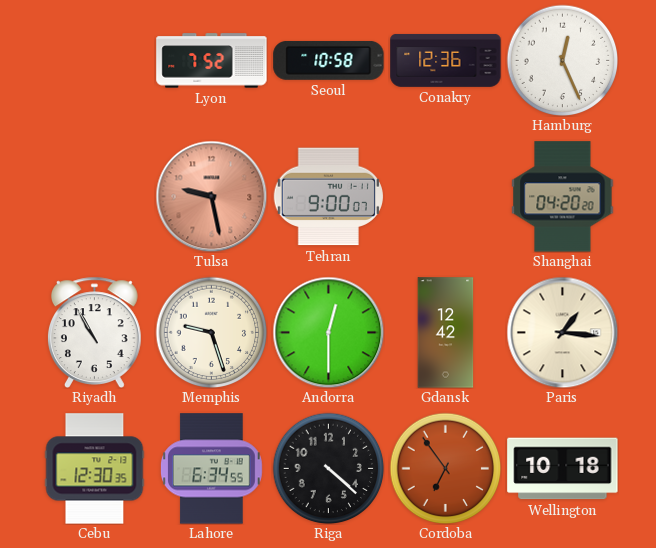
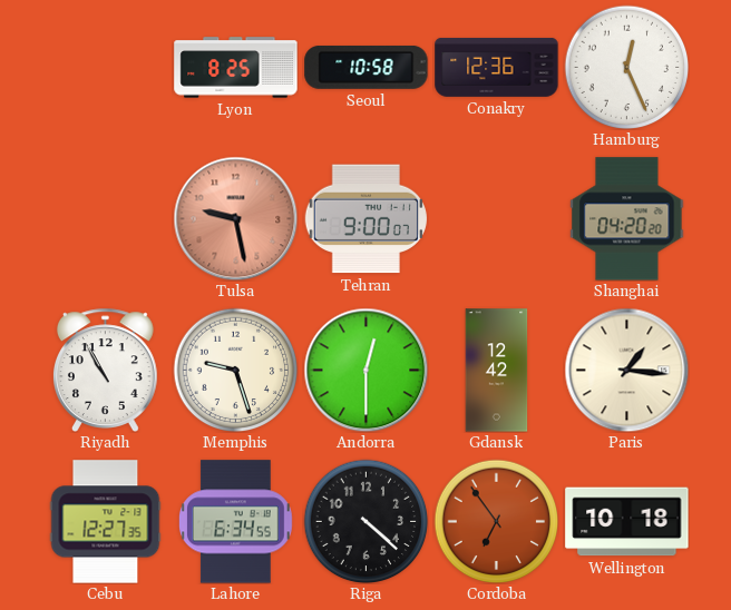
Lyon: 7:52 -> 8:25
Cebu: 12:30 -> 12:27
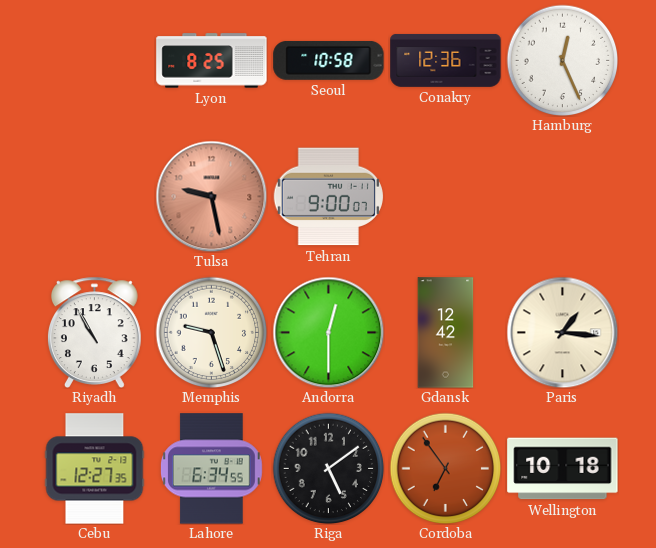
Shanghai: 04:20 -> none
Riga: 4:22 -> 5:09
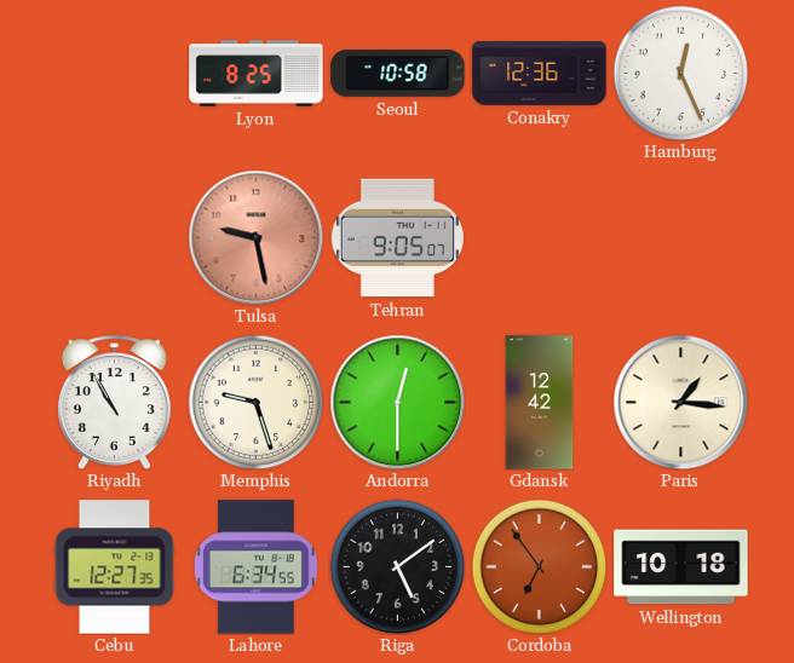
Tehran: 9:00 -> 9:05
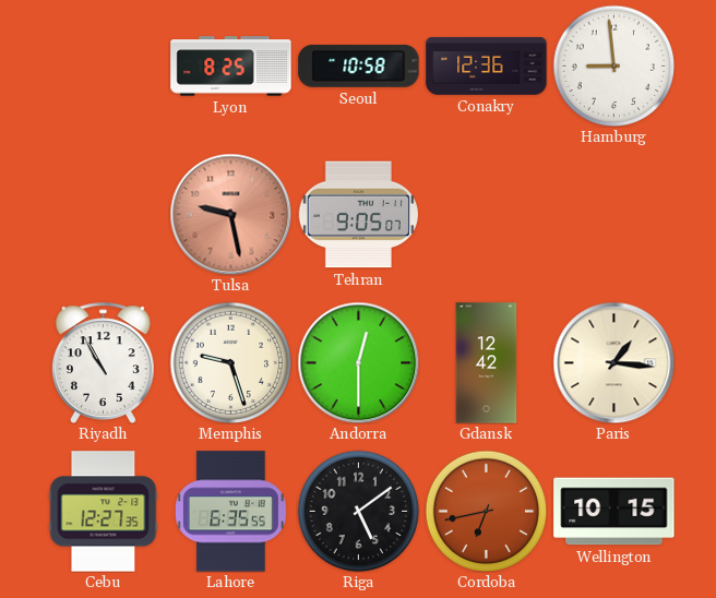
Hamburg: 12:26 -> 8:59
Lahore: 6:34 -> 6:35
Cordoba: 6:54 -> 6:43
Wellington: 10:18 -> 10:15
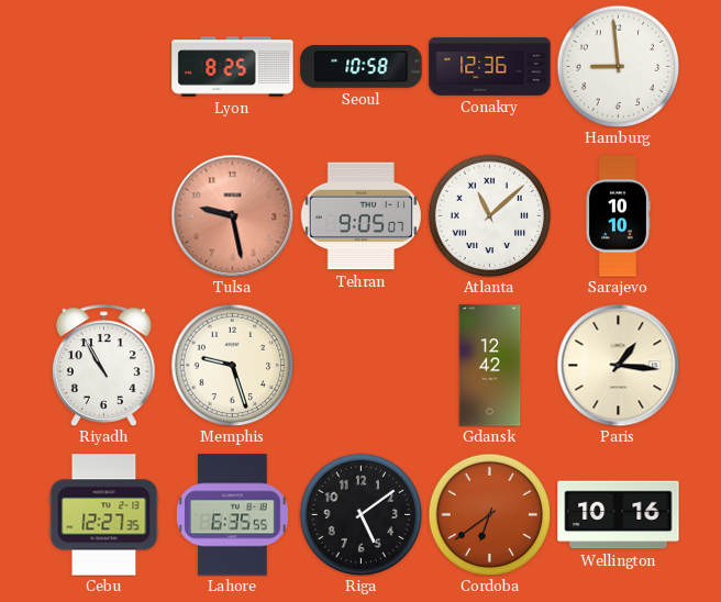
Atlanta: none -> 11:08
Sarajevo: none -> 10:10
Andorra: 12:30 -> none
Cordoba: 6:43 -> 6:39
Wellington: 10:15 -> 10:16
